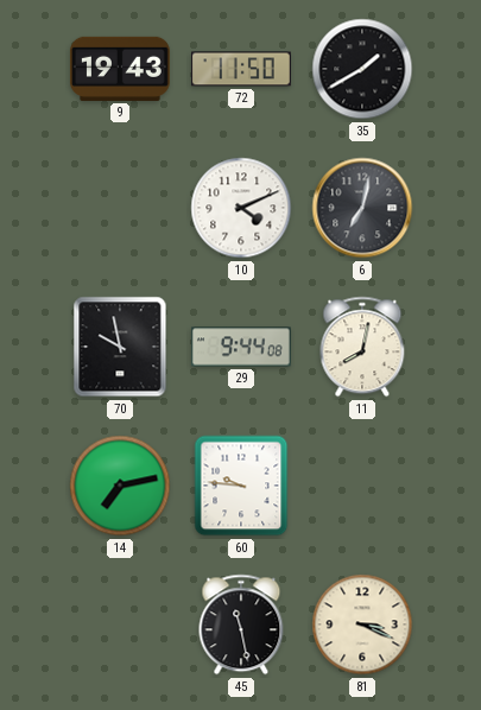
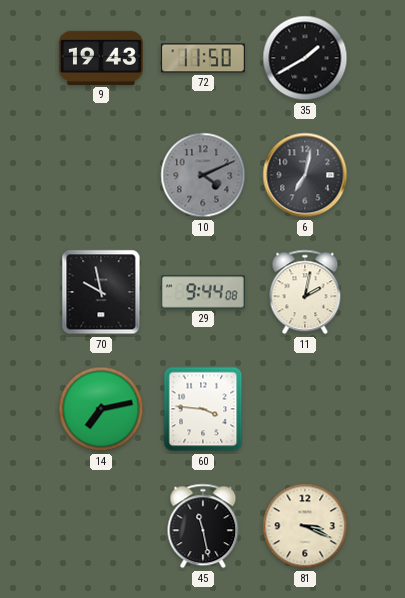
10 dial: white -> grey
11: 8:02 -> 2:02
60: 9:46 -> 3:46
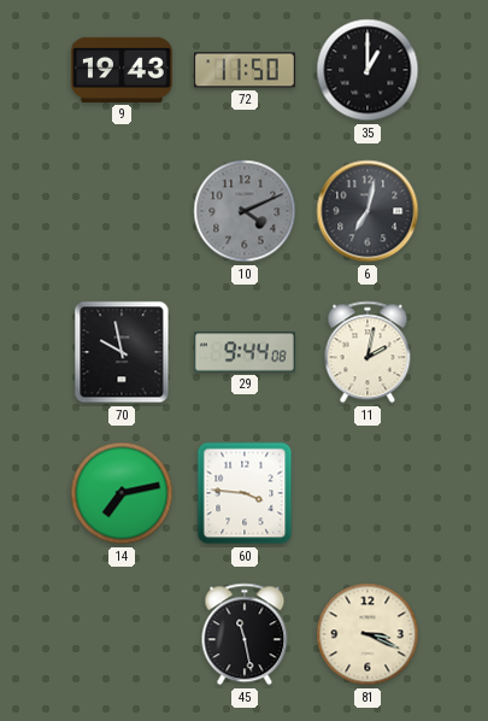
35: 1:40 -> 1:00
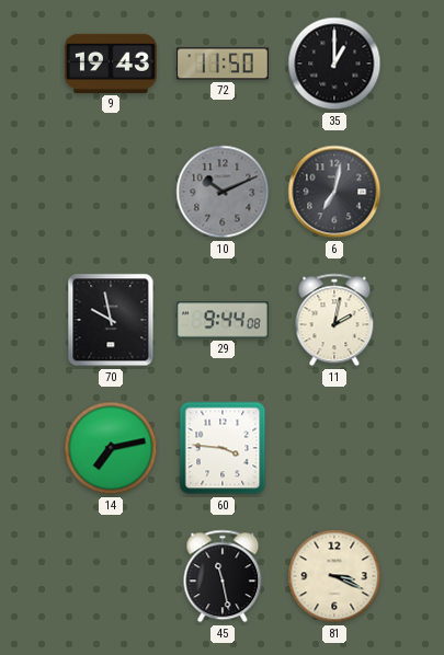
10: 4:11 -> 10:11
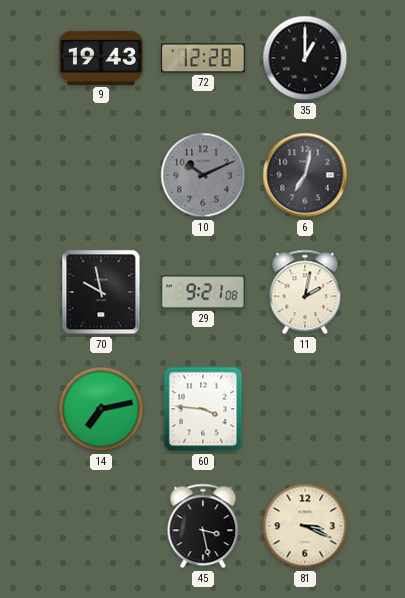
72: 11:50 -> 12:28
29: 9:44 -> 9:21
45: 11:28 -> 3:28
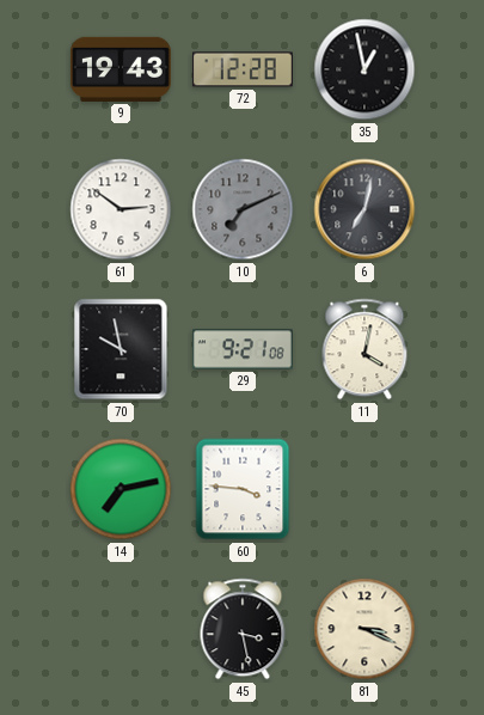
35: 1:00 -> 12:58
61: none -> 2:51
10: 10:11 -> 7:11
11: 2:02 -> 4:02
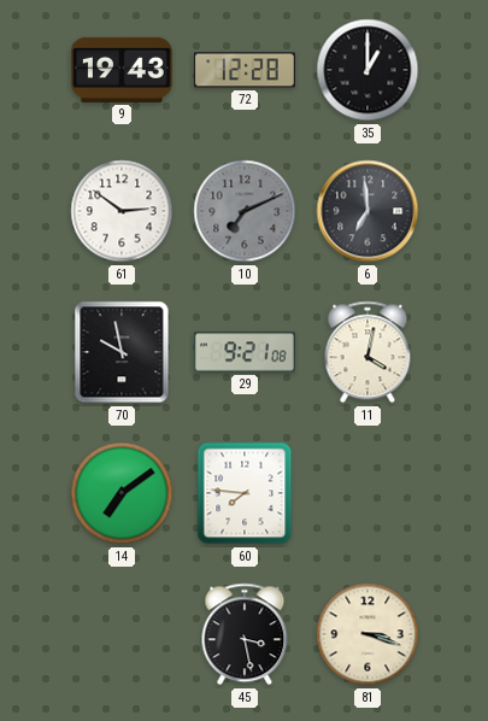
35: 12:58 -> 1:00
6: 7:02 -> 6:59
14: 7:13 -> 7:09
60: 3:46 -> 7:46
81: 3:19 -> 3:18
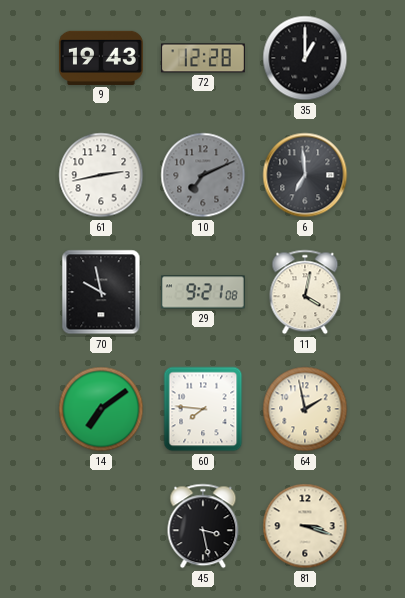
61: 2:51 -> 2:43
64: none -> 1:58
